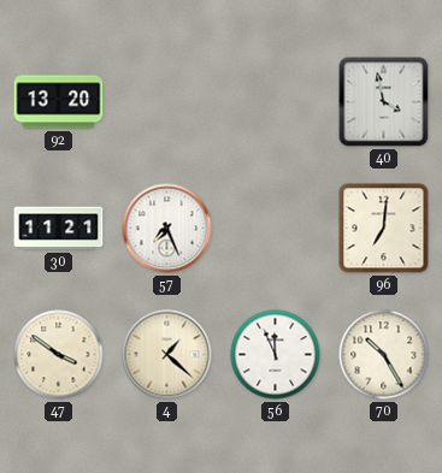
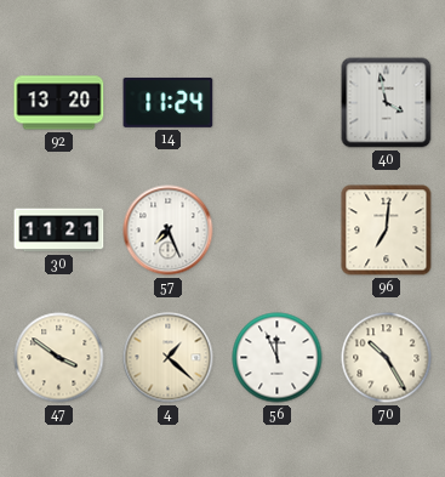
14: none -> 11:24
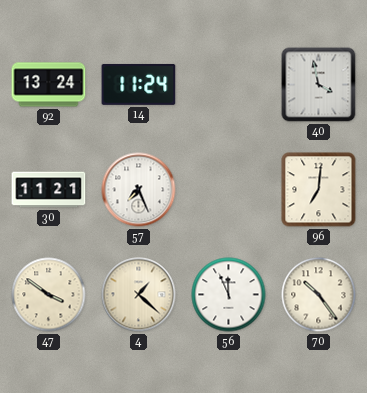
92: 13:20 -> 13:24
70: 10:25 -> 10:24
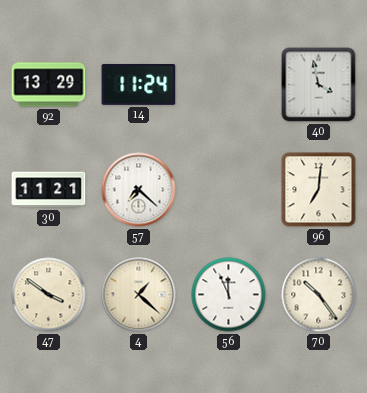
92: 13:24 -> 13:29
57: 7:26 -> 7:22
